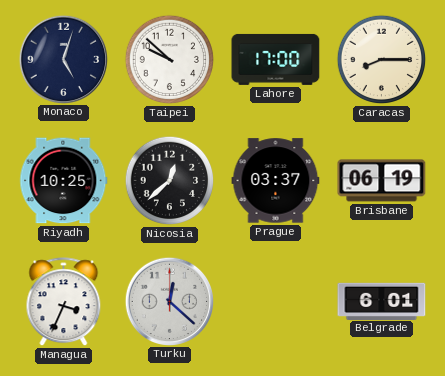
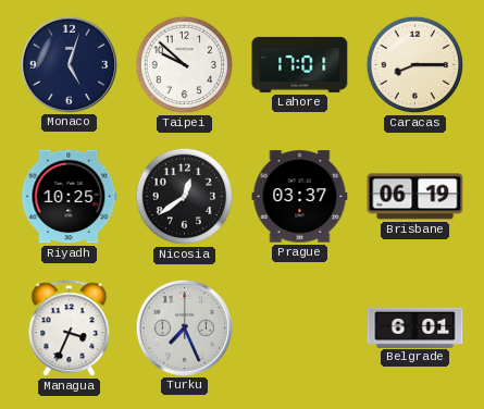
Lahore: 17:00 -> 17:01
Nicosia: 12:38 -> 12:39
Turku: 12:22 -> 7:26
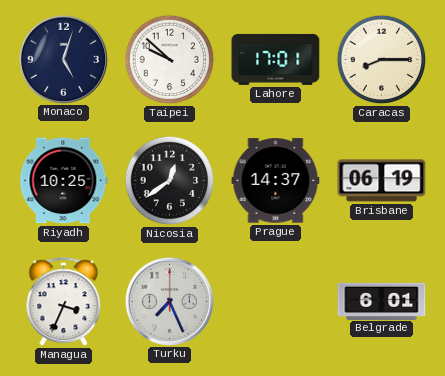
Prague: 03:37 -> 14:37
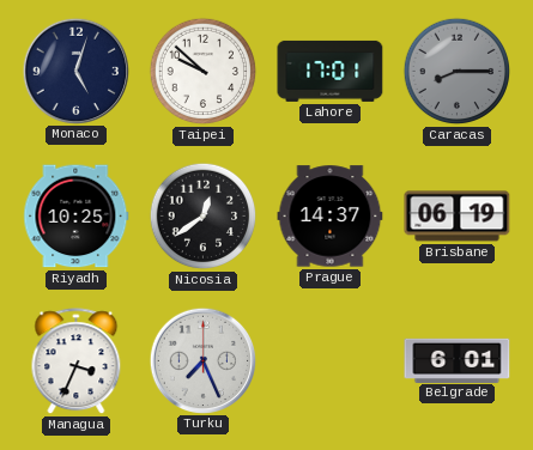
Caracas dial: cream -> grey
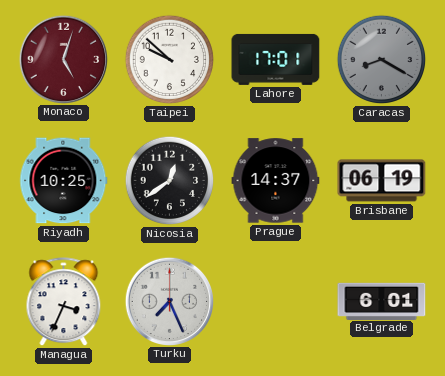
Monaco dial: navy -> burgundy
Caracas: 8:15 -> 8:20
